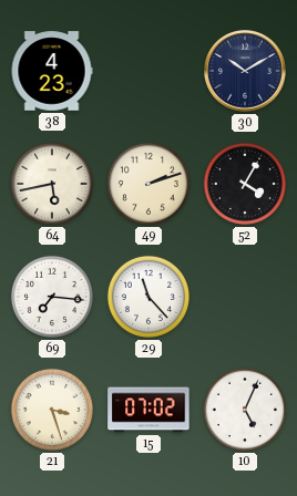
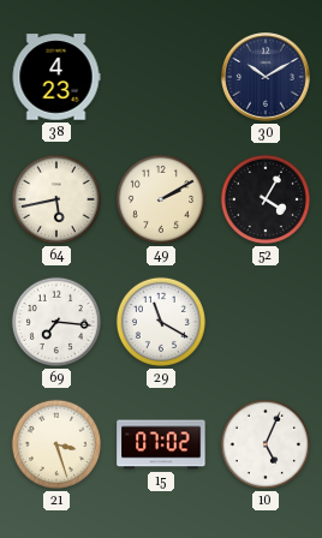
49: 2:12 -> 2:10
29: 11:23 -> 11:20
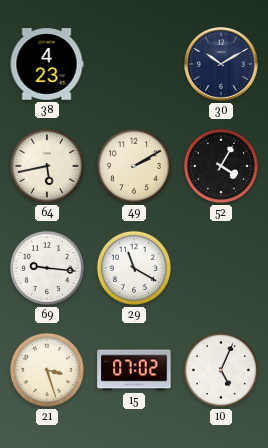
69: 7:16 -> 9:16
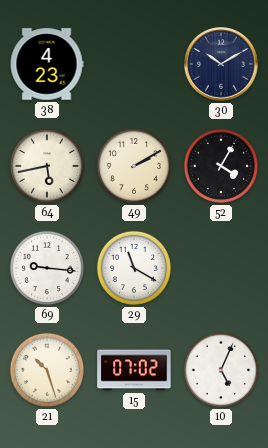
21: 3:27 -> 10:27
